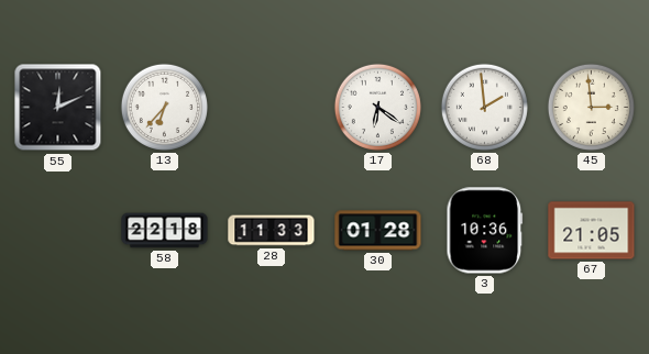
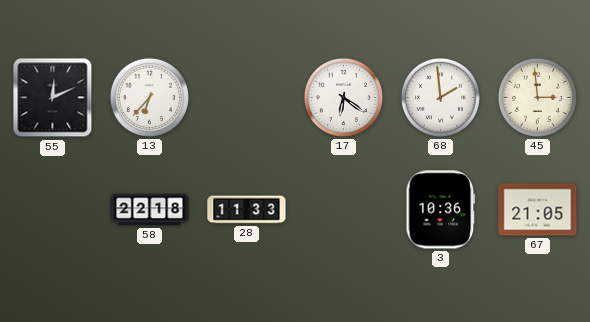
30: 01:28 -> none
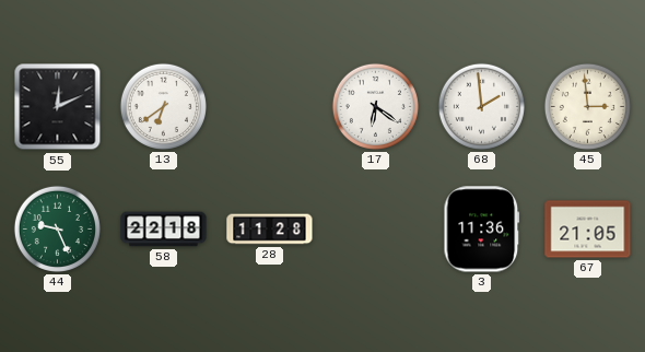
13: 6:37 -> 6:39
44: none -> 9:26
28: 11:33 -> 11:28
3: 10:36 -> 11:36
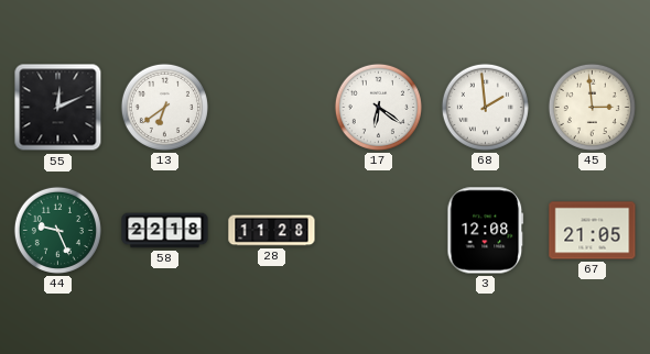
3: 11:36 -> 12:08
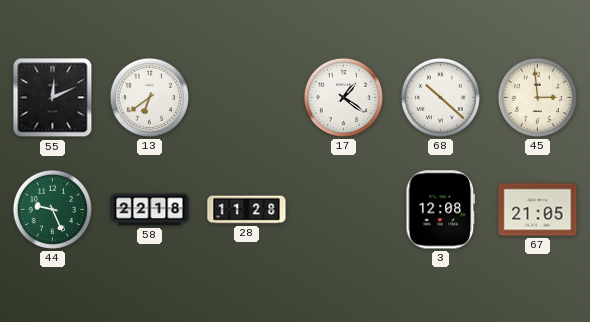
17: 6:21 -> 1:21
68: 1:59 -> 10:22
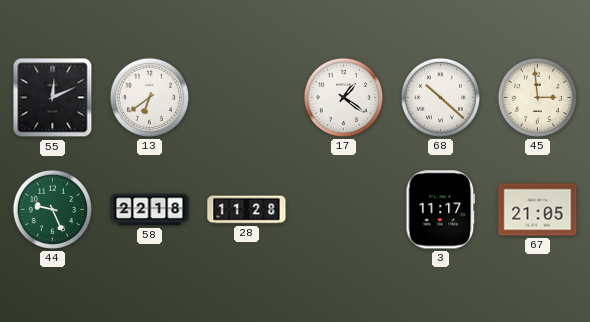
3: 12:08 -> 11:17
